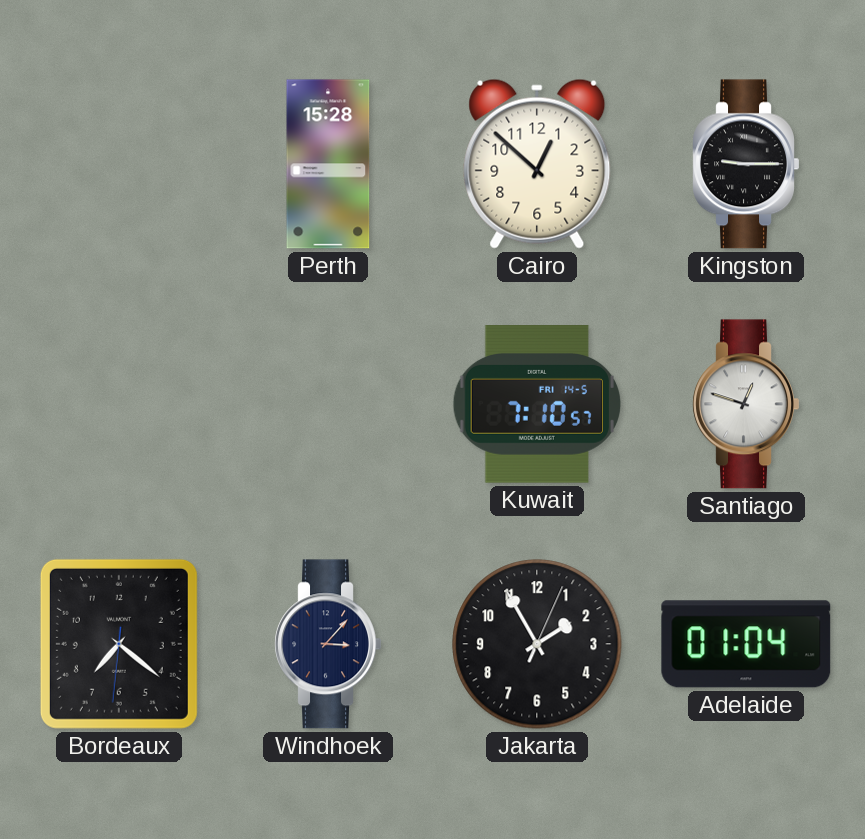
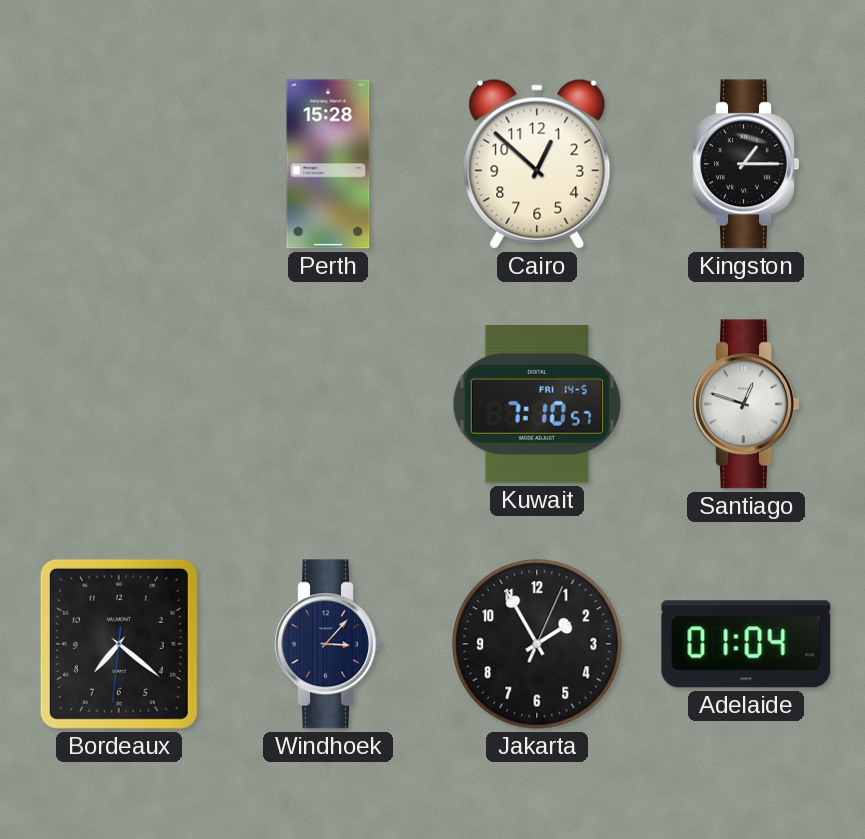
Kingston: 9:15 -> 1:15
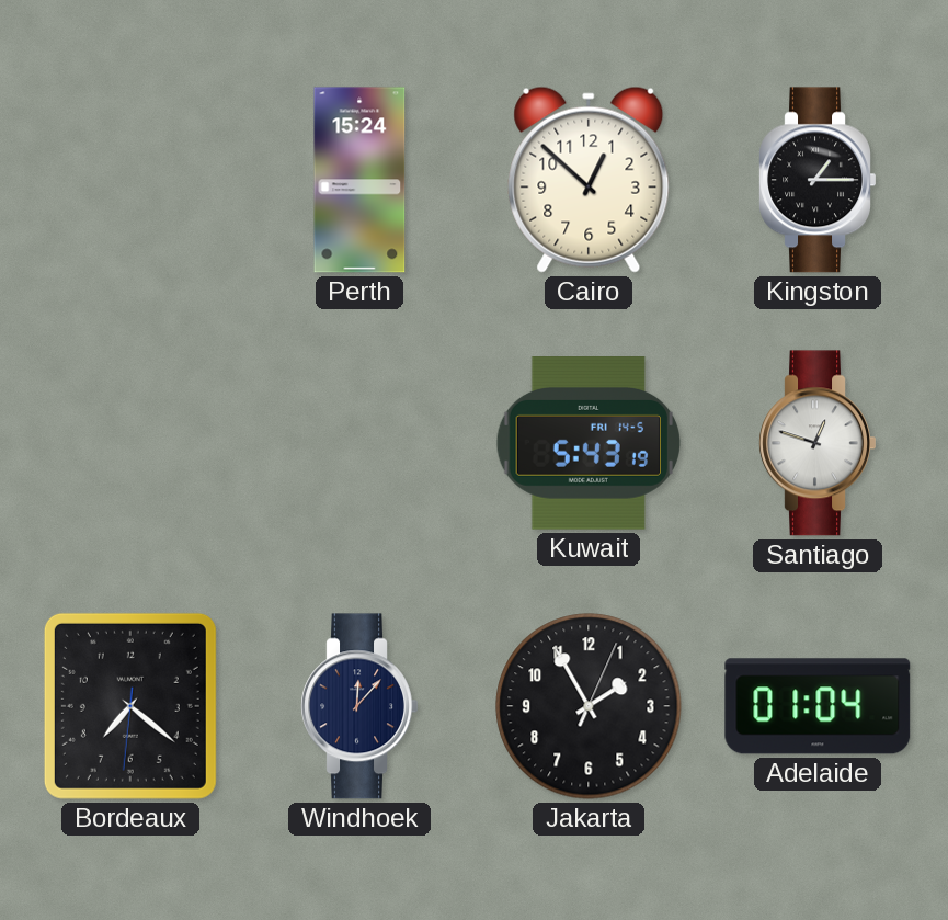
Perth: 15:28 -> 15:24
Kuwait: 7:10 -> 5:43
Windhoek: 3:07 -> 12:07
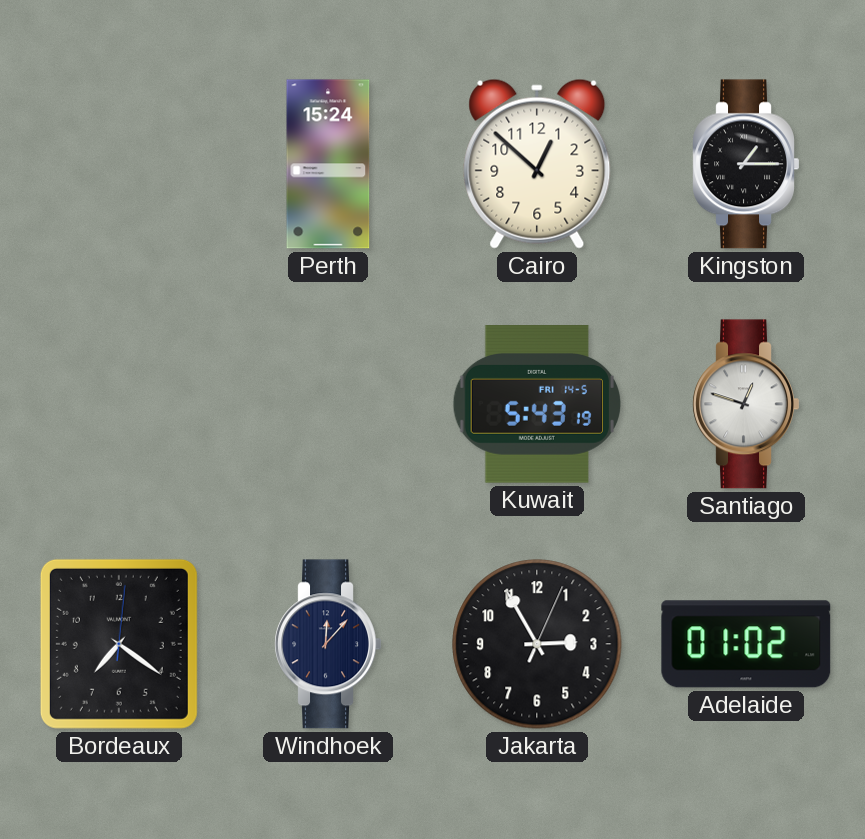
Bordeaux: 7:21:31 -> 7:21:01
Jakarta: 1:55 -> 2:55
Adelaide: 01:04 -> 01:02
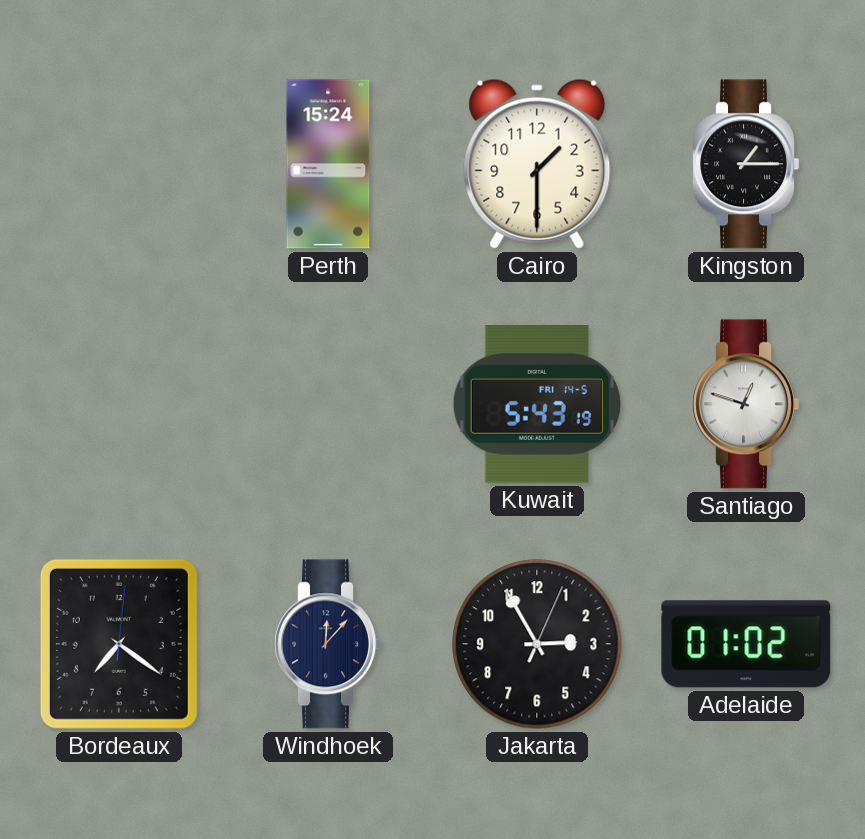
Cairo: 12:52 -> 1:30
